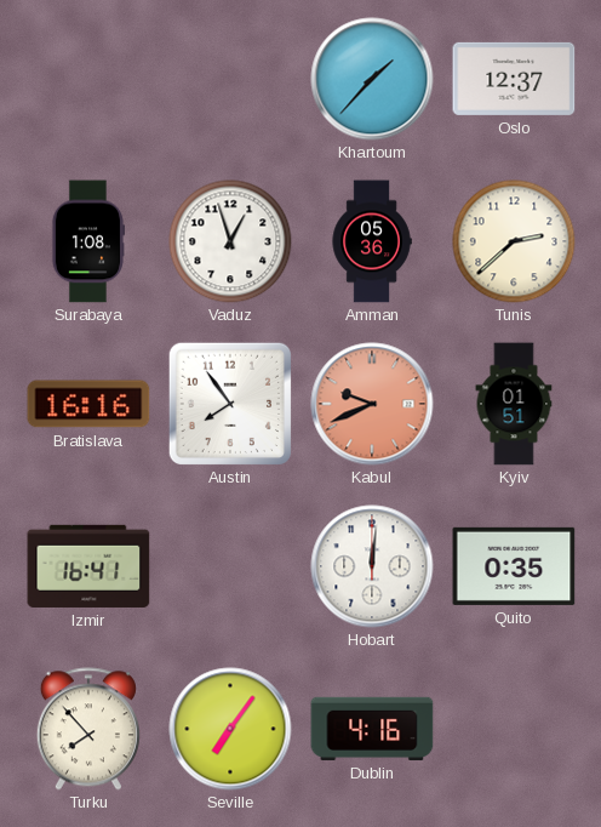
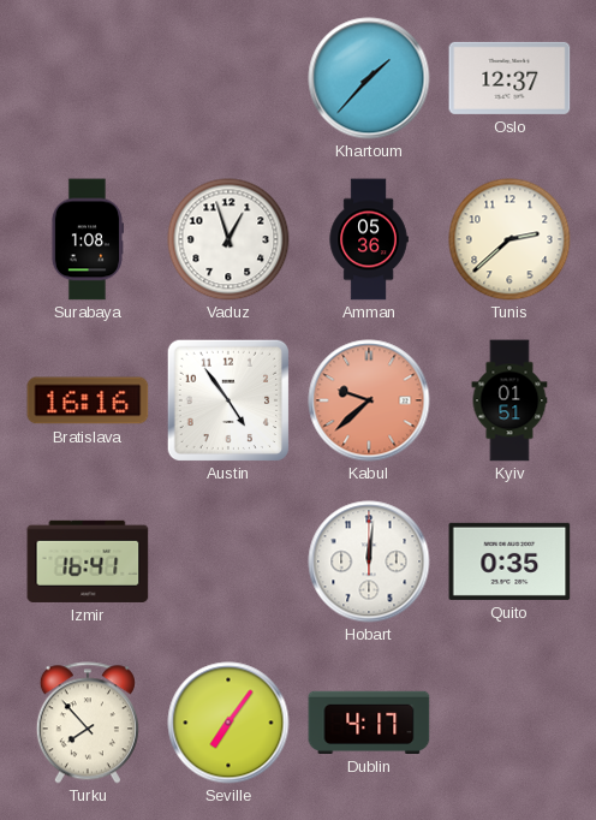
Austin: 7:54 -> 4:54
Kabul: 9:41 -> 9:38
Dublin: 4:16 -> 4:17
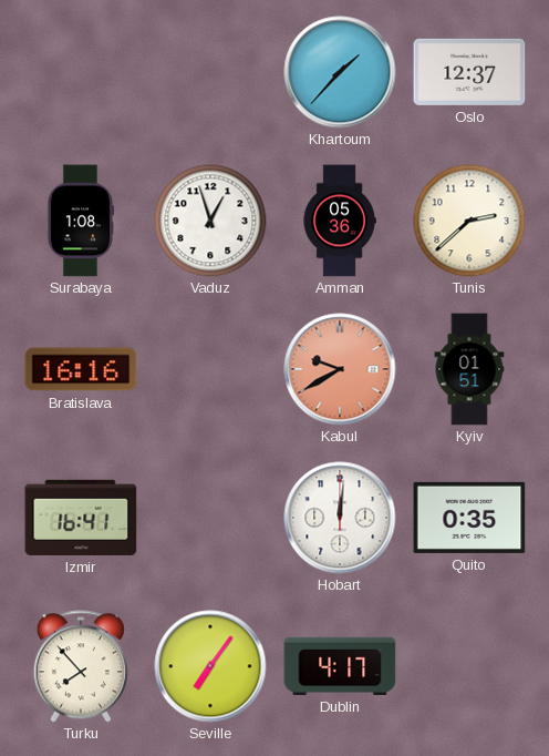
Austin: 4:54 -> none
Kabul: 9:38 -> 9:40
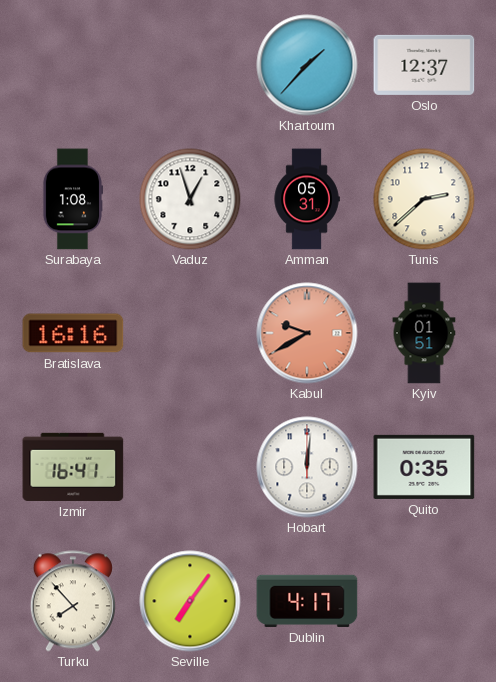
Amman: 05:36 -> 05:31
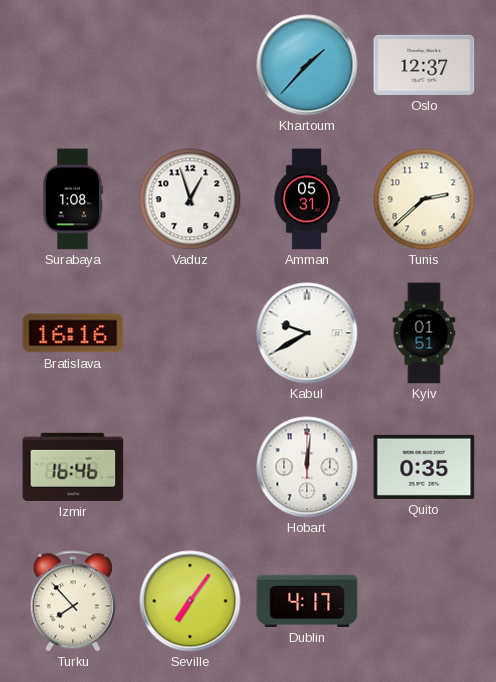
Kabul dial: salmon -> white
Izmir: 16:41 -> 16:46
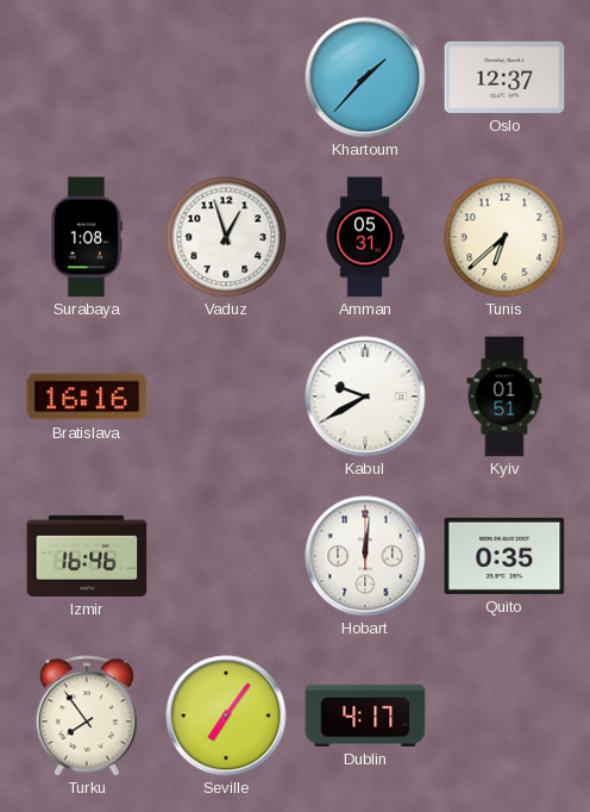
Tunis: 2:38 -> 6:38
Turku: 7:53 -> 7:54
